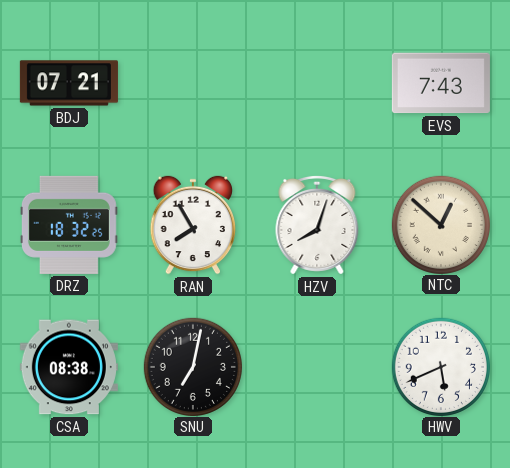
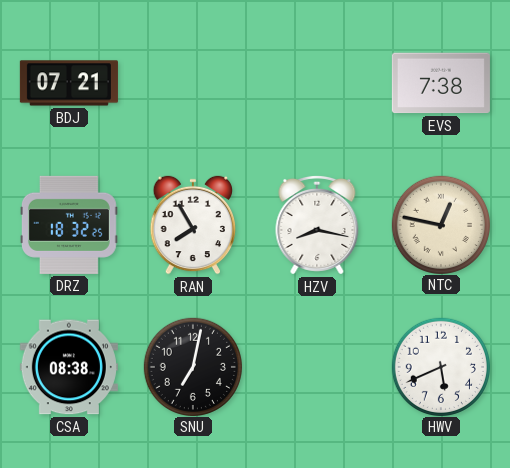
EVS: 7:43 -> 7:38
HZV: 8:03 -> 8:17
NTC: 12:52 -> 12:47
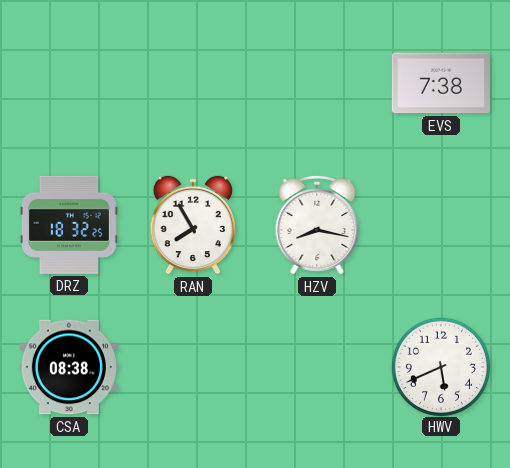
BDJ: 07:21 -> none
NTC: 12:47 -> none
SNU: 7:02 -> none
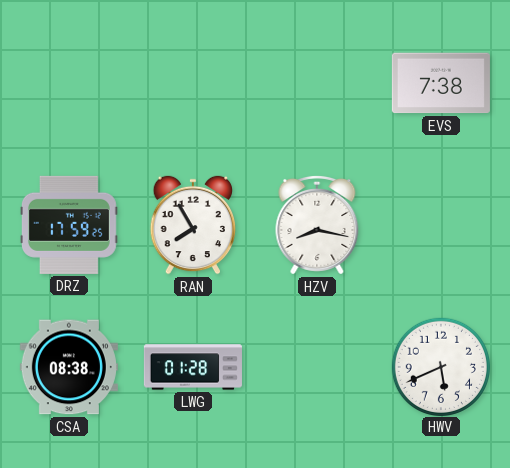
DRZ: 18:32 -> 17:59
LWG: none -> 01:28
